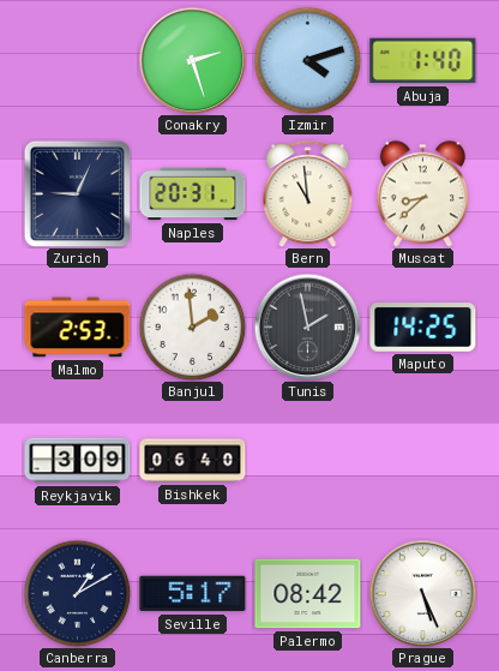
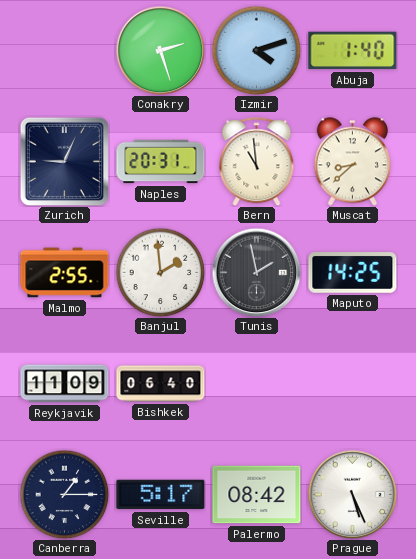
Malmo: 2:53 -> 2:55
Reykjavik: 3:09 -> 11:09
Canberra: 1:10 -> 1:15
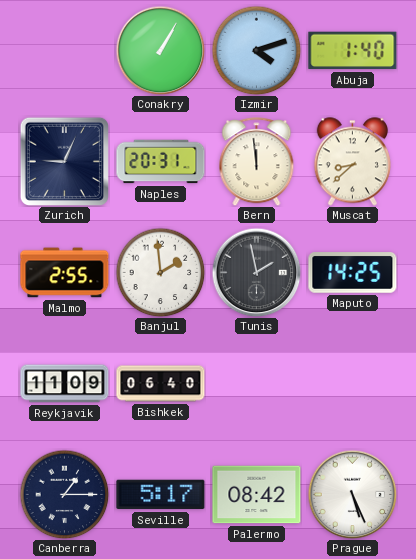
Conakry: 2:27 -> 1:05
Bern: 10:59 -> 11:59
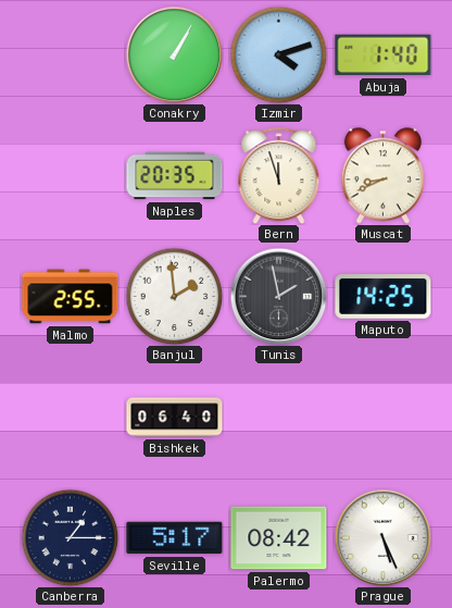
Zurich: 9:04 -> none
Naples: 20:31 -> 20:35
Bern: 11:59 -> 11:57
Muscat: 8:38 -> 8:41
Reykjavik: 11:09 -> none
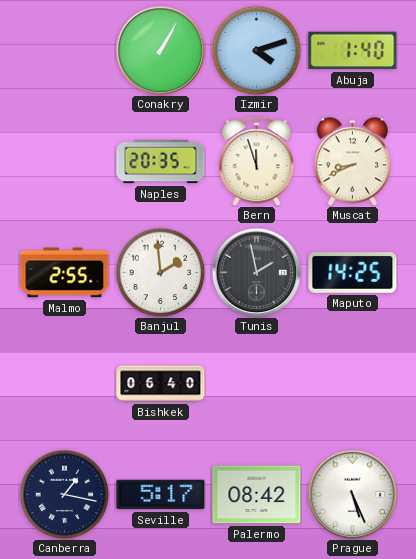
Canberra: 1:15 -> 1:17
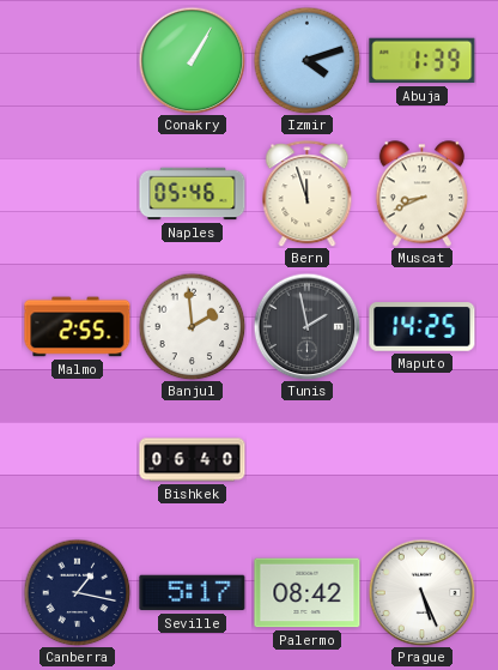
Abuja: 1:40 -> 1:39
Naples: 20:35 -> 05:46
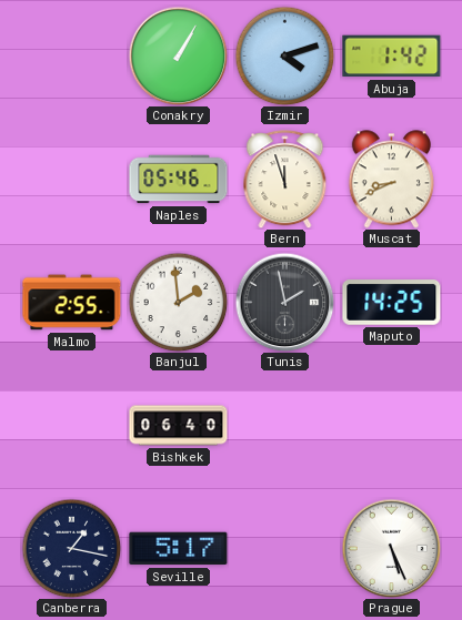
Abuja: 1:39 -> 1:42
Palermo: 08:42 -> none
